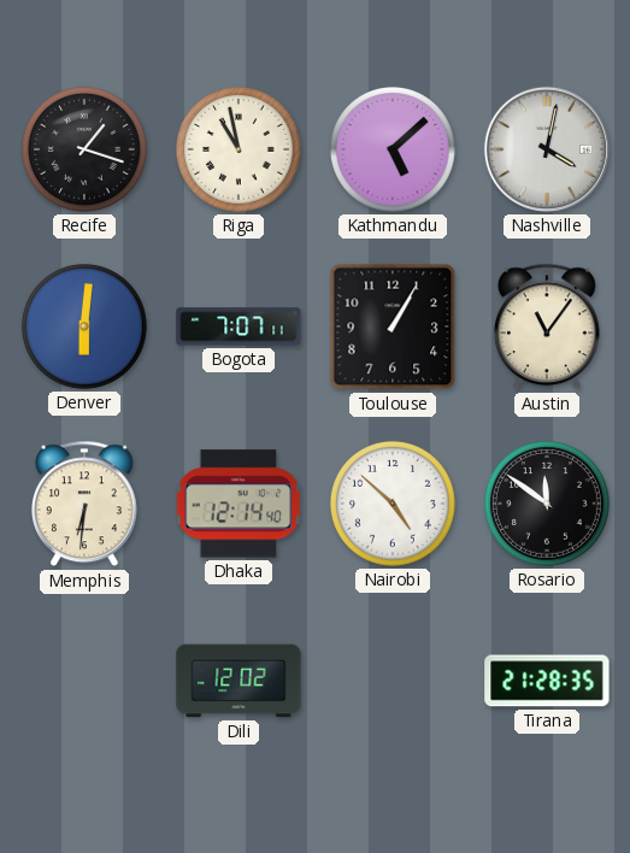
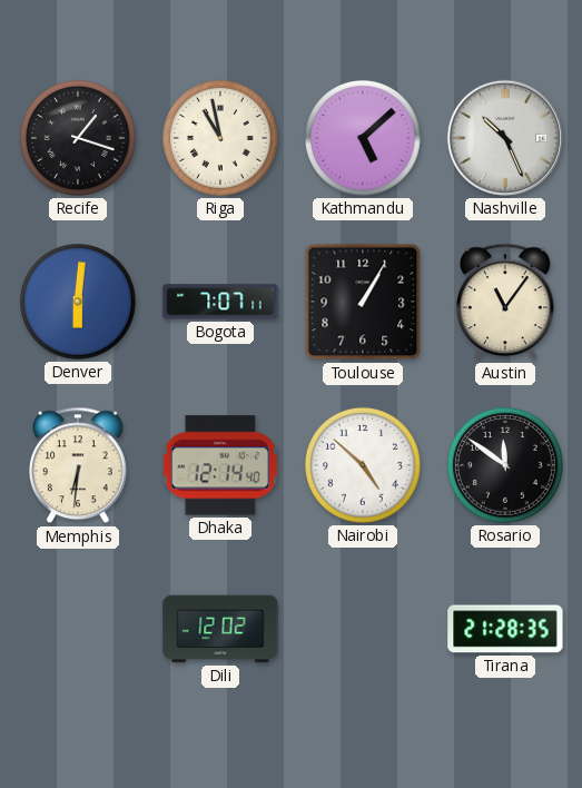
Nashville: 4:02 -> 10:26
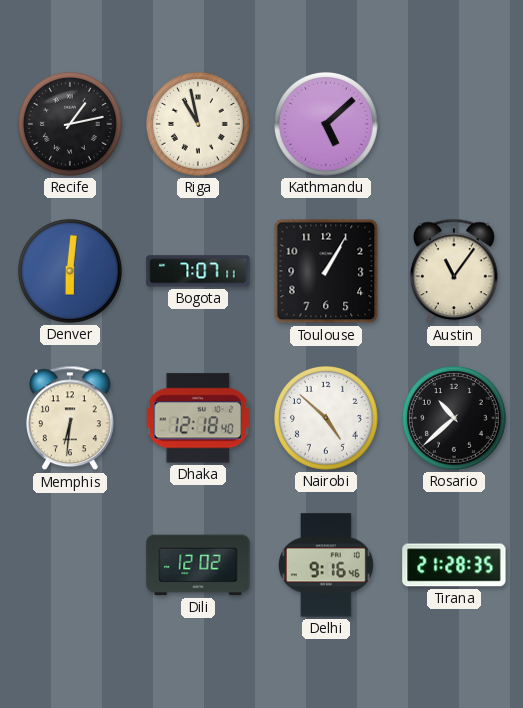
Recife: 1:18 -> 1:13
Nashville: 10:26 -> none
Dhaka: 12:14 -> 12:18
Rosario: 11:51 -> 10:38
Delhi: none -> 9:16
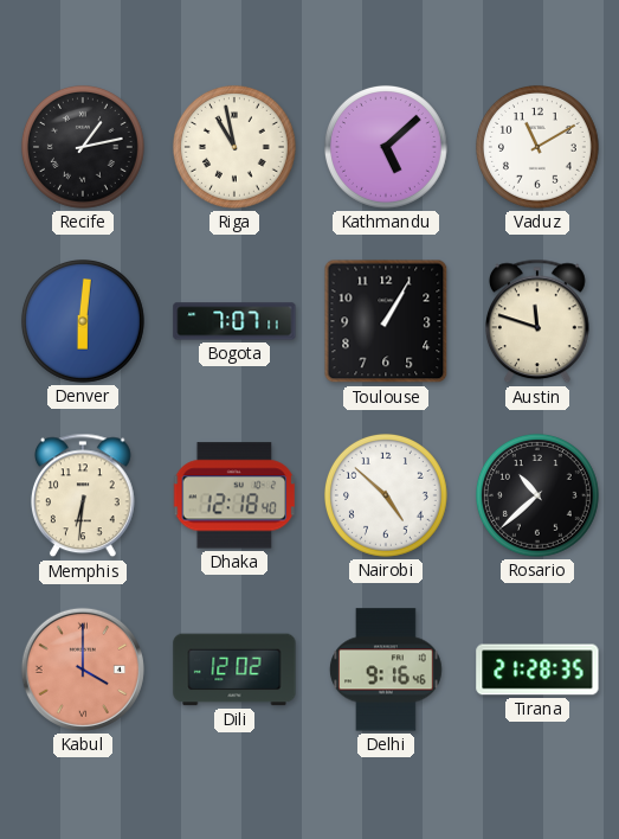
Vaduz: none -> 11:10
Austin: 11:06 -> 11:48
Kabul: none -> 4:00
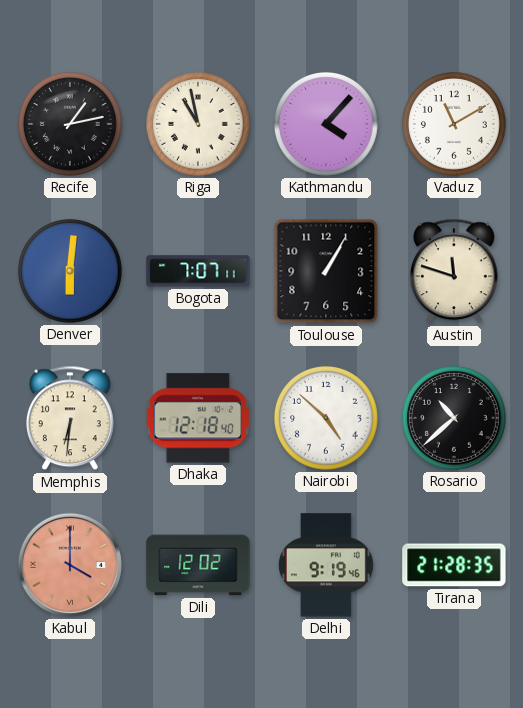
Kathmandu: 5:08 -> 4:07
Delhi: 9:16 -> 9:19
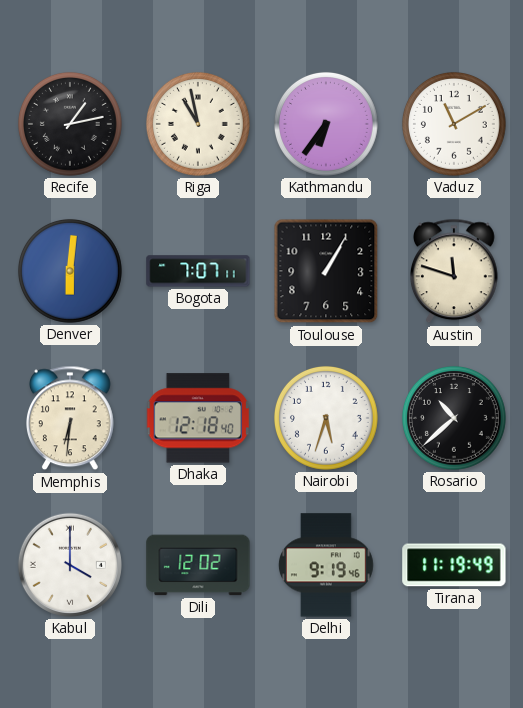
Kathmandu: 4:07 -> 6:36
Nairobi: 4:52 -> 5:33
Kabul dial: salmon -> white
Tirana: 21:28 -> 11:19
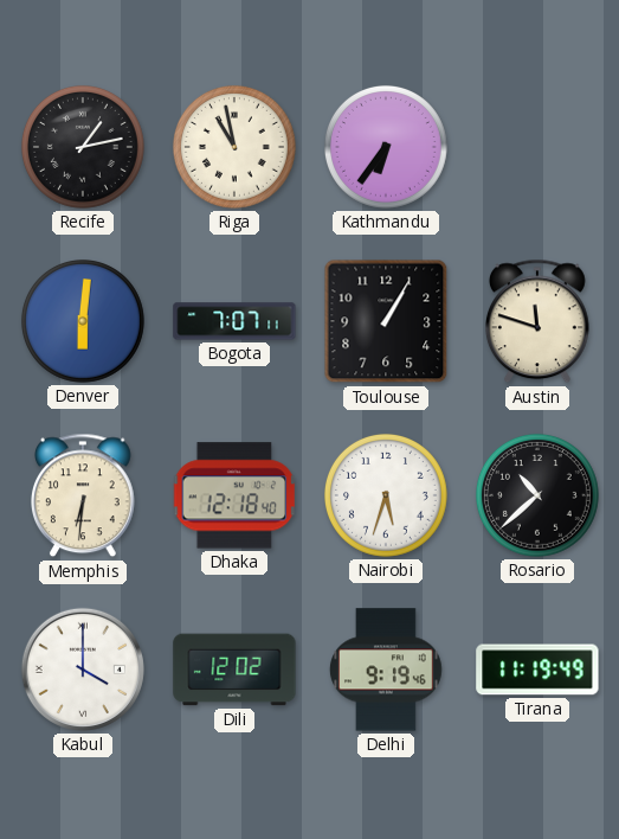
Vaduz: 11:10 -> none
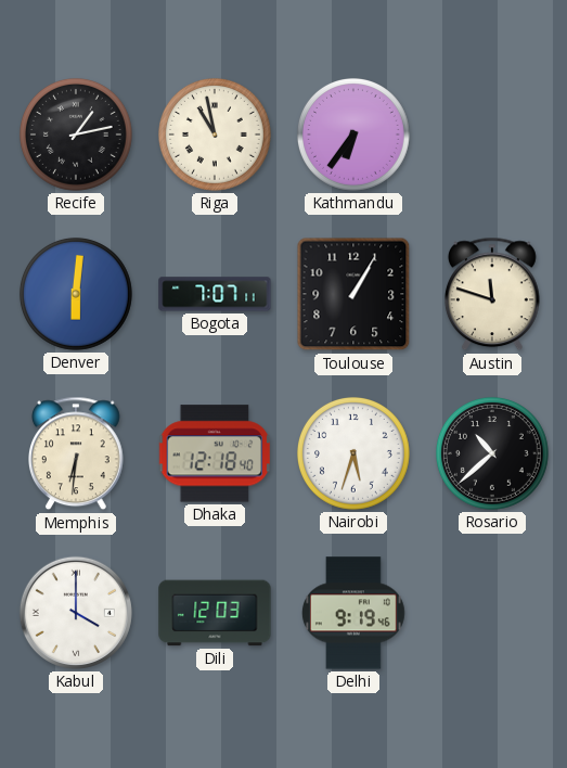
Dili: 12:02 -> 12:03
Tirana: 11:19 -> none
